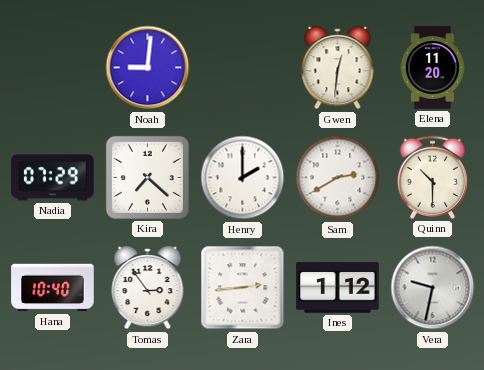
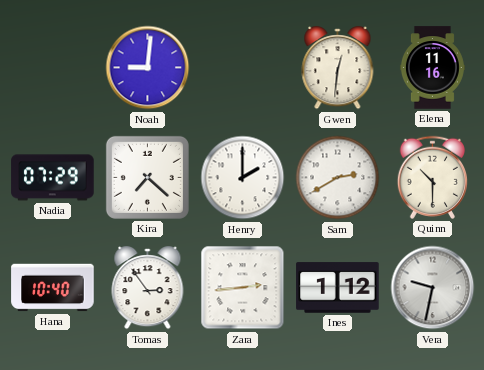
Elena: 11:20 -> 11:16
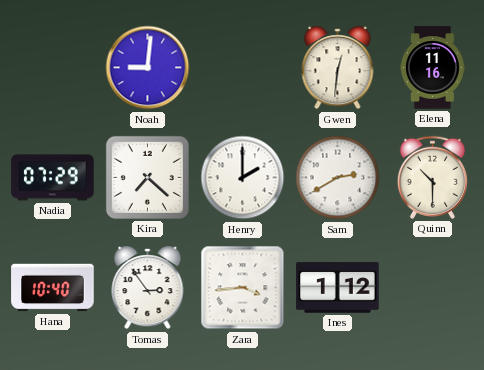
Zara: 2:44 -> 3:44
Vera: 9:32 -> none
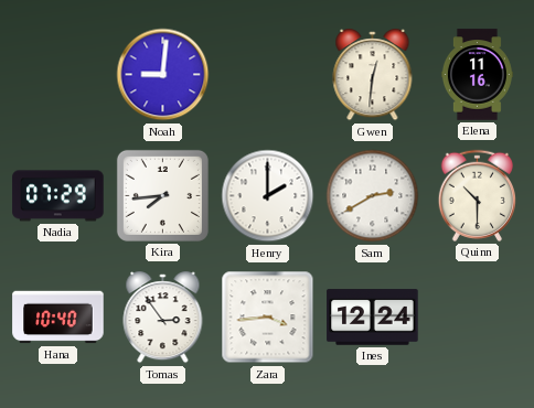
Kira: 7:22 -> 7:44
Ines: 1:12 -> 12:24
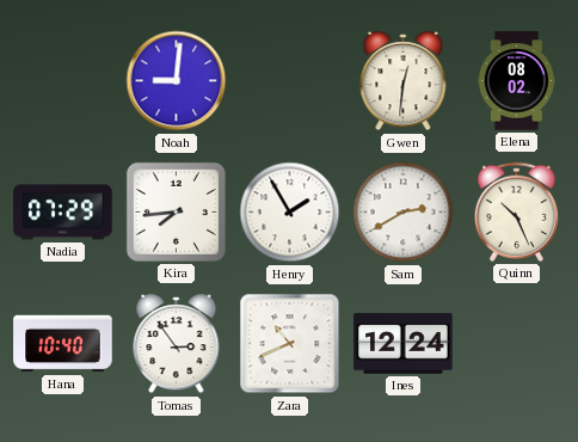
Elena: 11:16 -> 08:02
Henry: 2:00 -> 1:55
Quinn: 10:30 -> 10:26
Zara: 3:44 -> 10:41
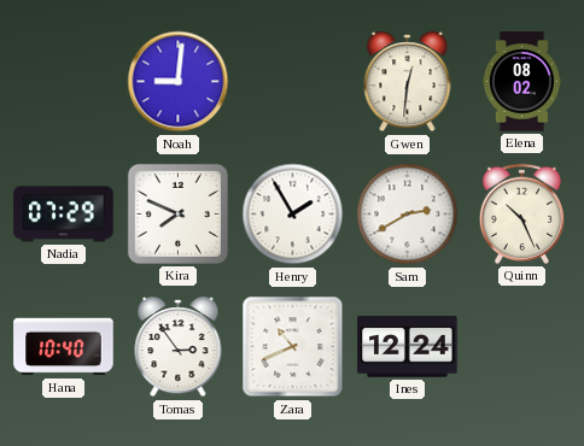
Kira: 7:44 -> 7:49
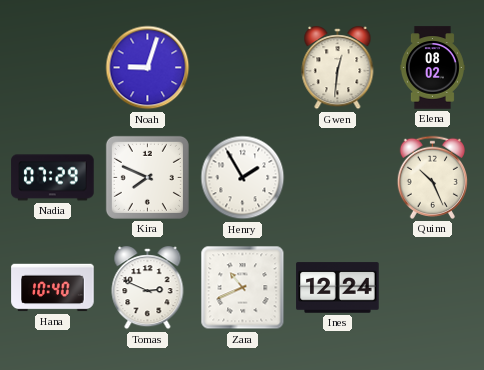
Noah: 9:01 -> 9:03
Sam: 2:40 -> none
Tomas: 2:54 -> 2:49
